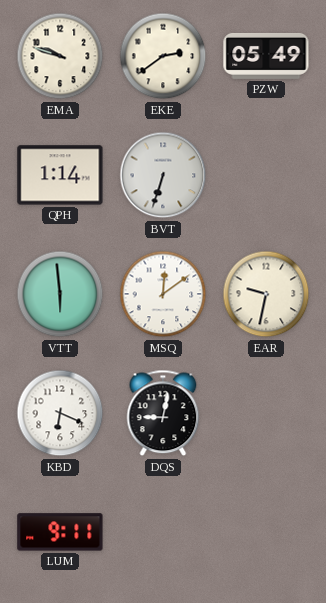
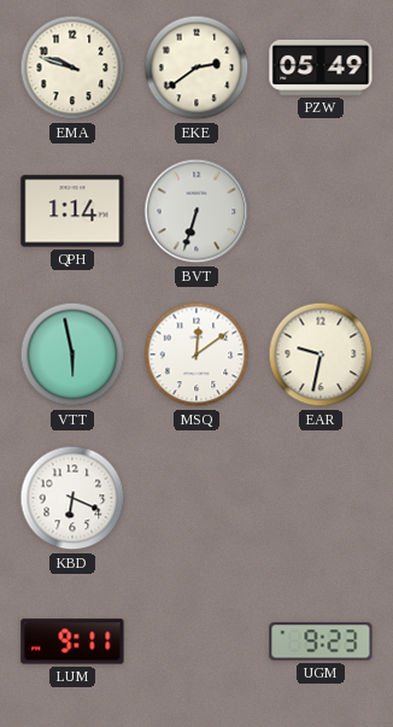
VTT: 5:59 -> 5:58
DQS: 9:02 -> none
UGM: none -> 9:23
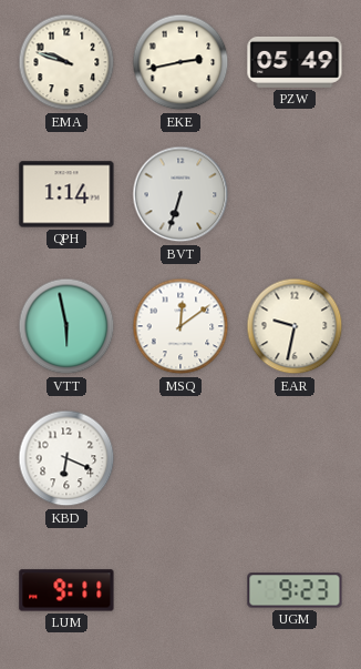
EKE: 2:39 -> 2:43
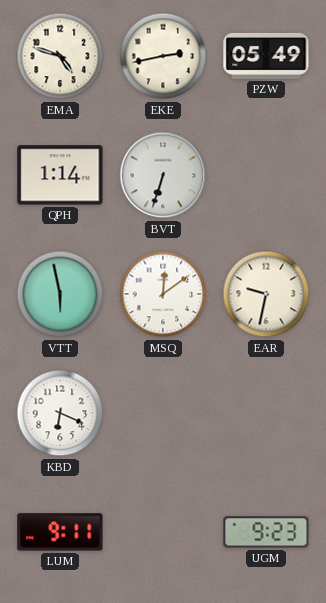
EMA: 9:48 -> 4:48
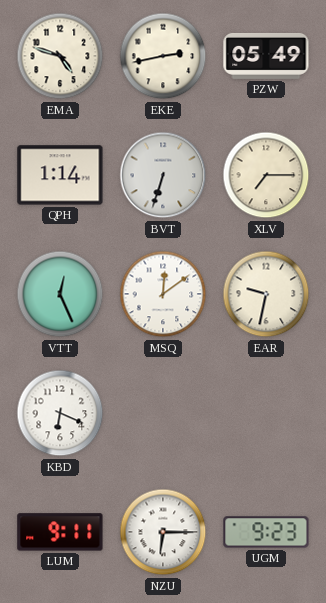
XLV: none -> 7:15
VTT: 5:58 -> 12:26
NZU: none -> 6:15
